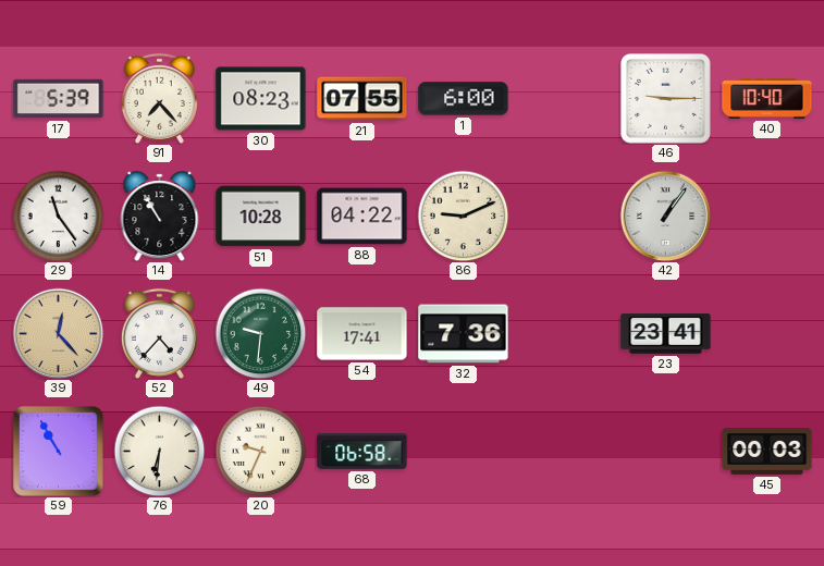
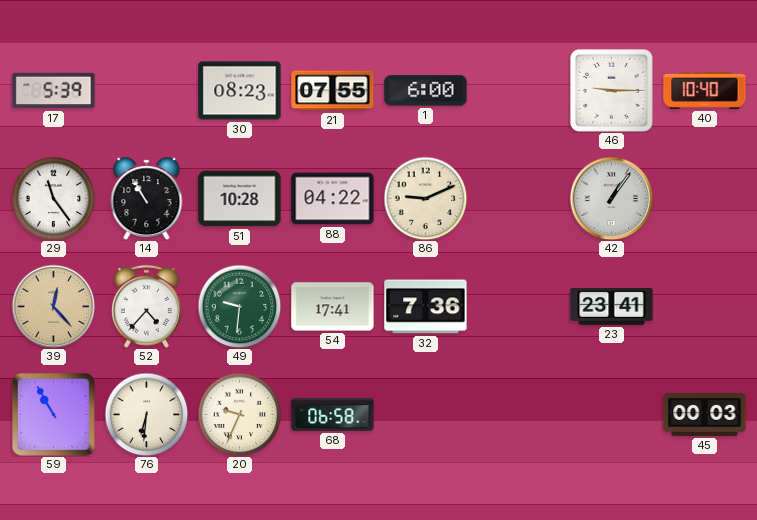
91: 7:23 -> none
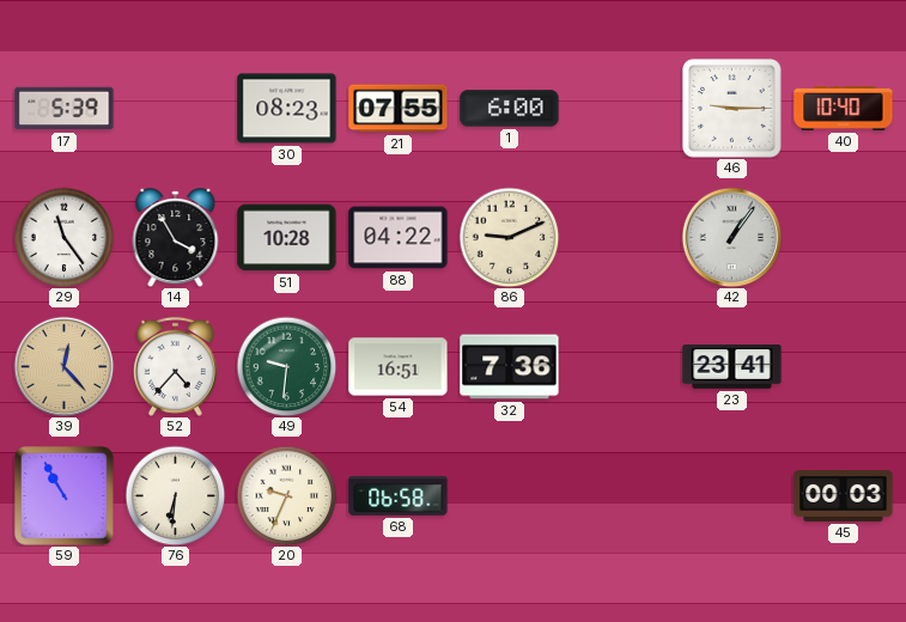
14: 10:55 -> 3:55
54: 17:41 -> 16:51
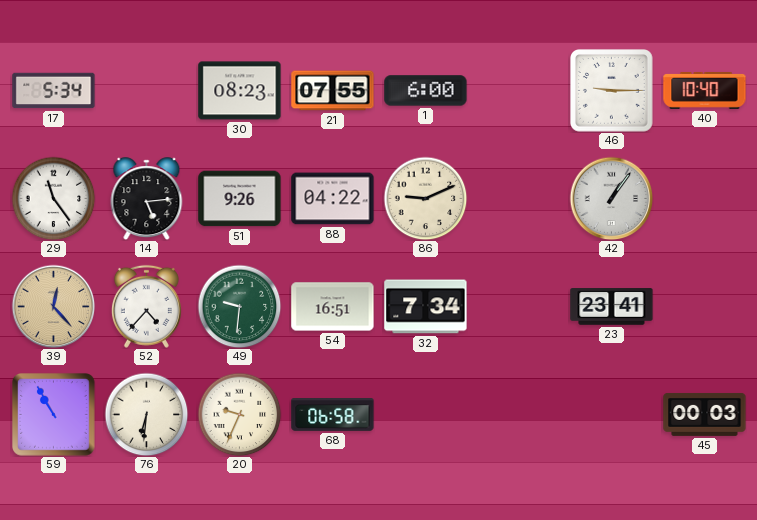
17: 5:39 -> 5:34
14: 3:55 -> 5:14
51: 10:28 -> 9:26
32: 7:36 -> 7:34
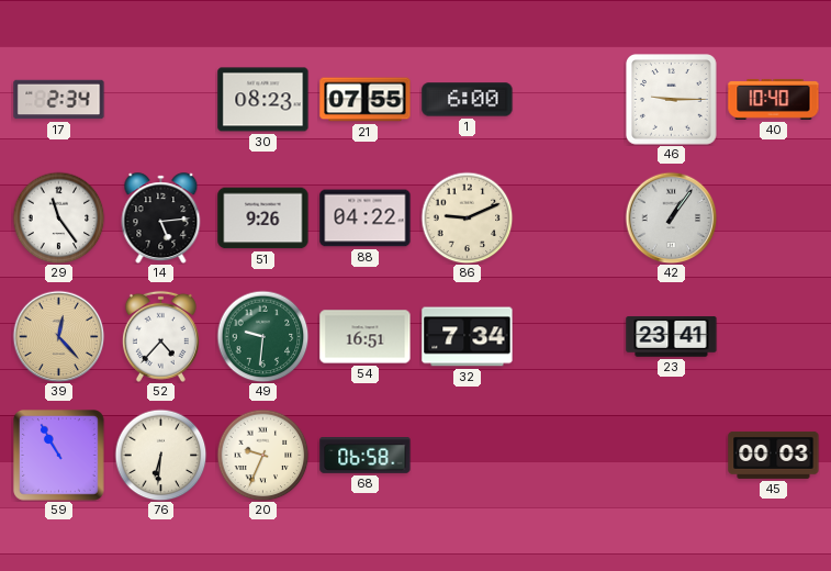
17: 5:34 -> 2:34
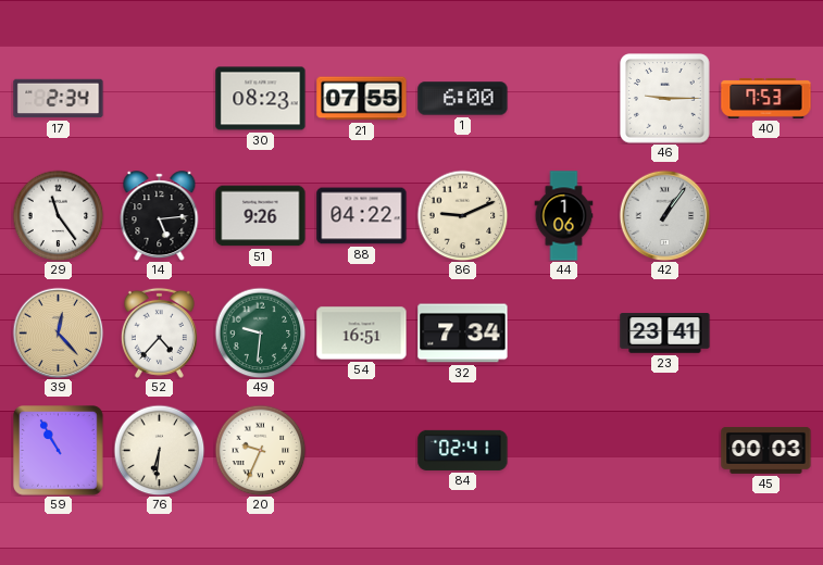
40: 10:40 -> 7:53
44: none -> 1:06
68: 06:58 -> none
84: none -> 02:41
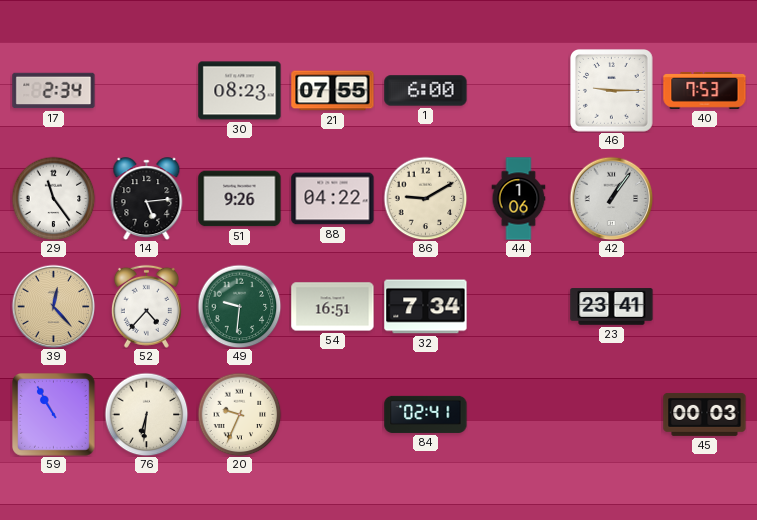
86: 9:11 -> 9:10
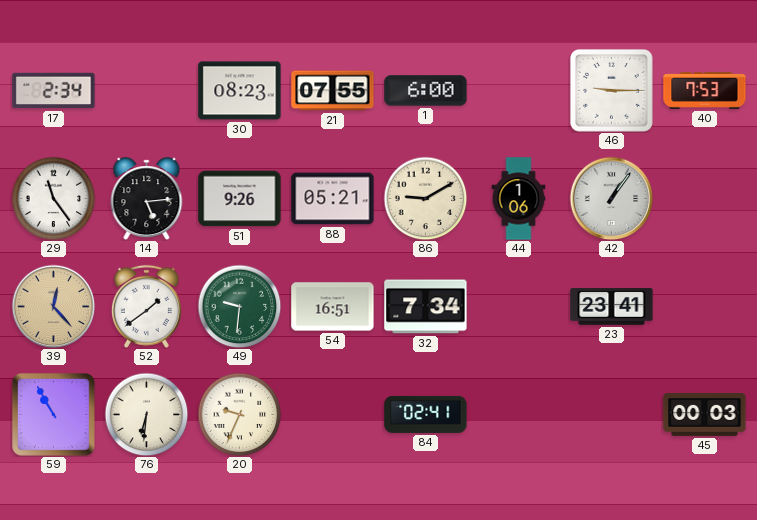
88: 04:22 -> 05:21
52: 4:37 -> 1:39
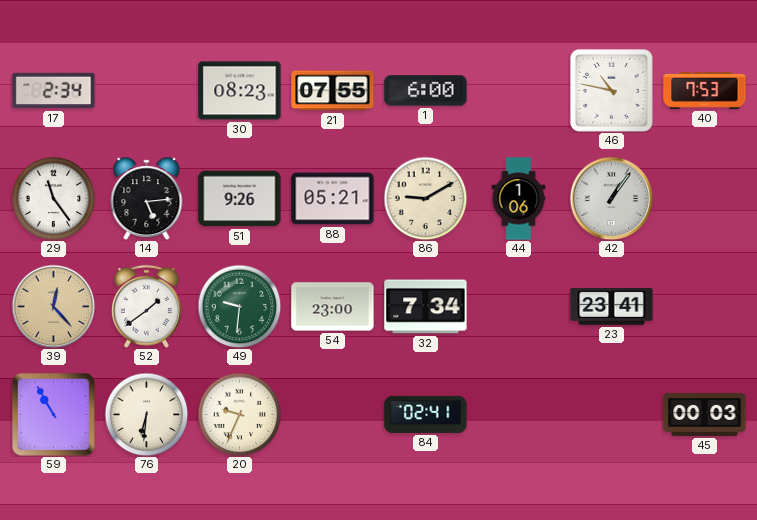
46: 9:15 -> 10:47
54: 16:51 -> 23:00
